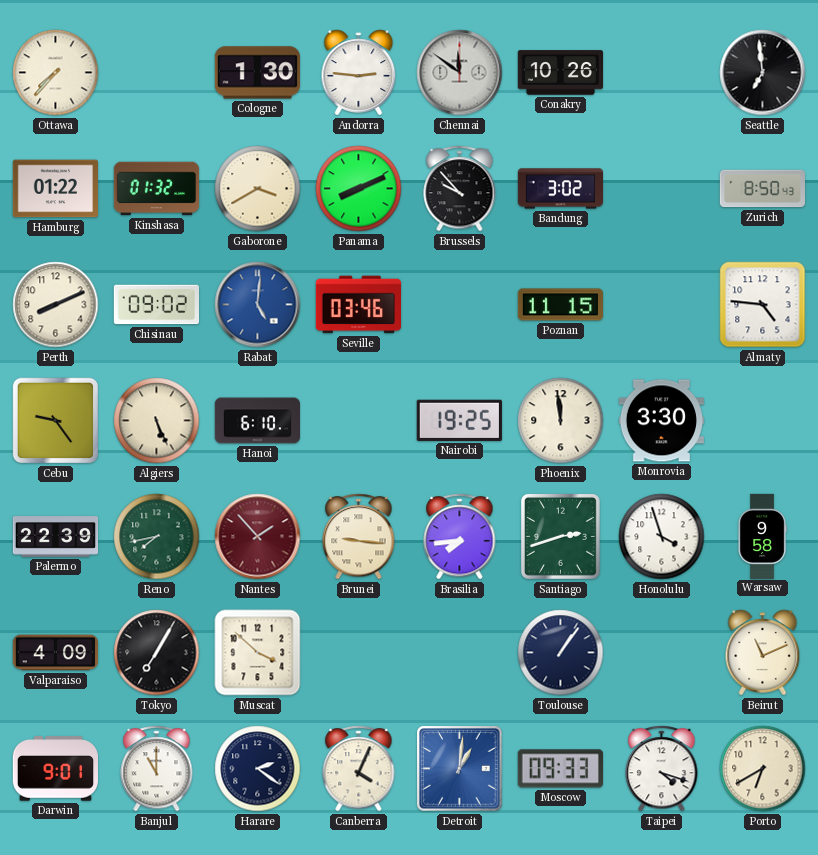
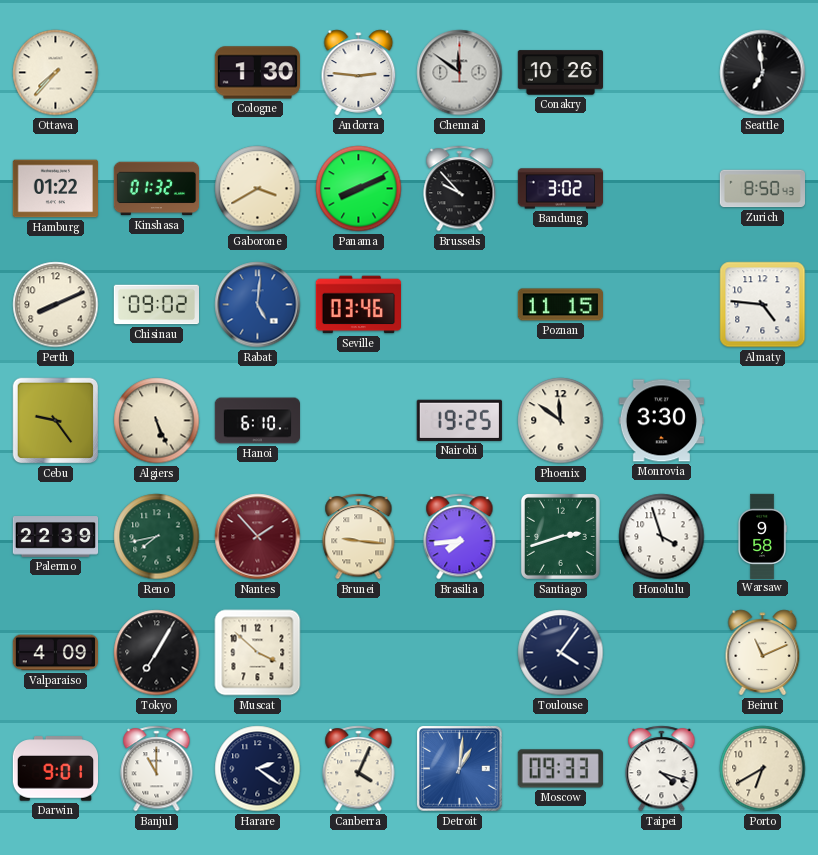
Phoenix: 11:59 -> 11:51
Toulouse: 1:06 -> 4:06
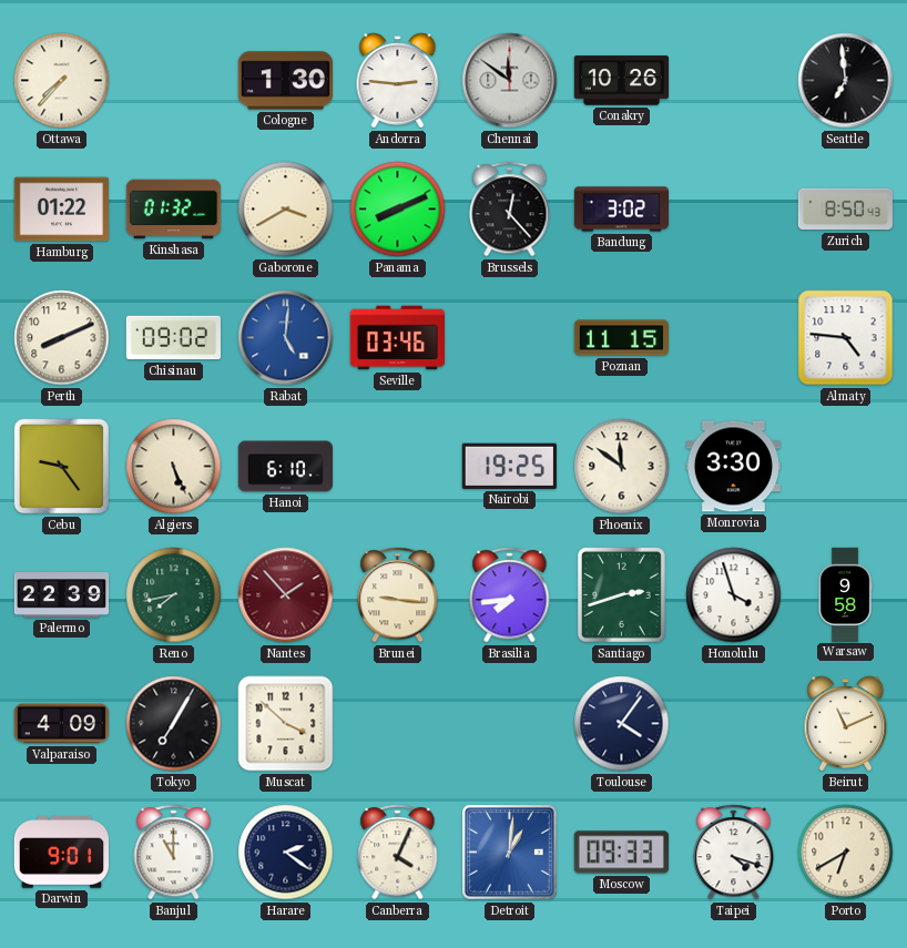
Brussels: 9:53 -> 12:23
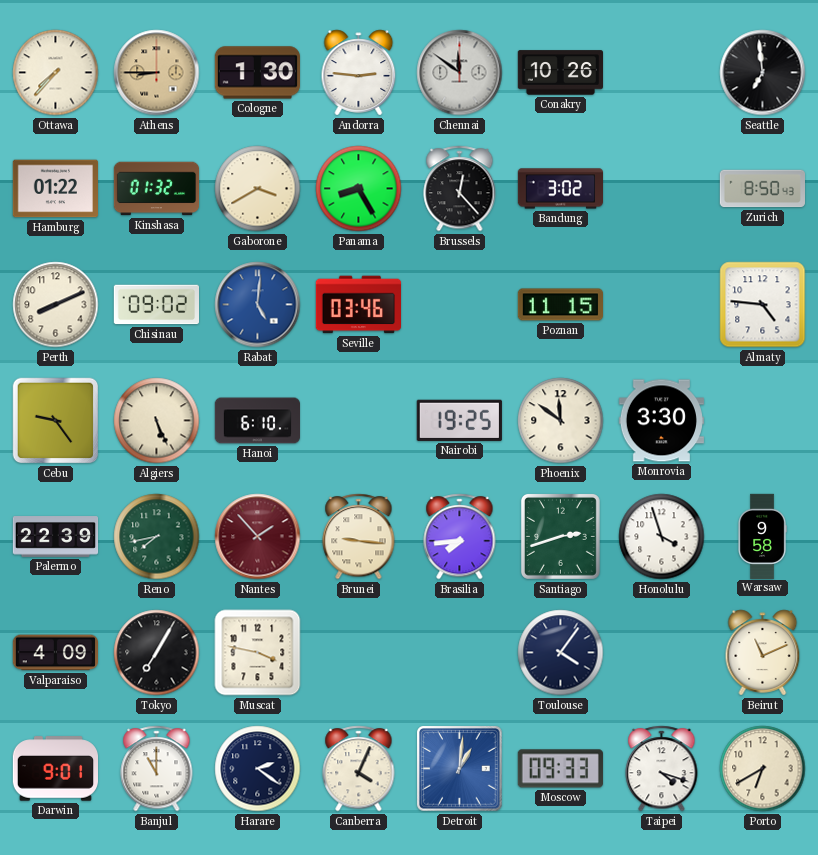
Athens: none -> 8:45
Panama: 8:11 -> 8:25
Muscat: 3:52 -> 3:47
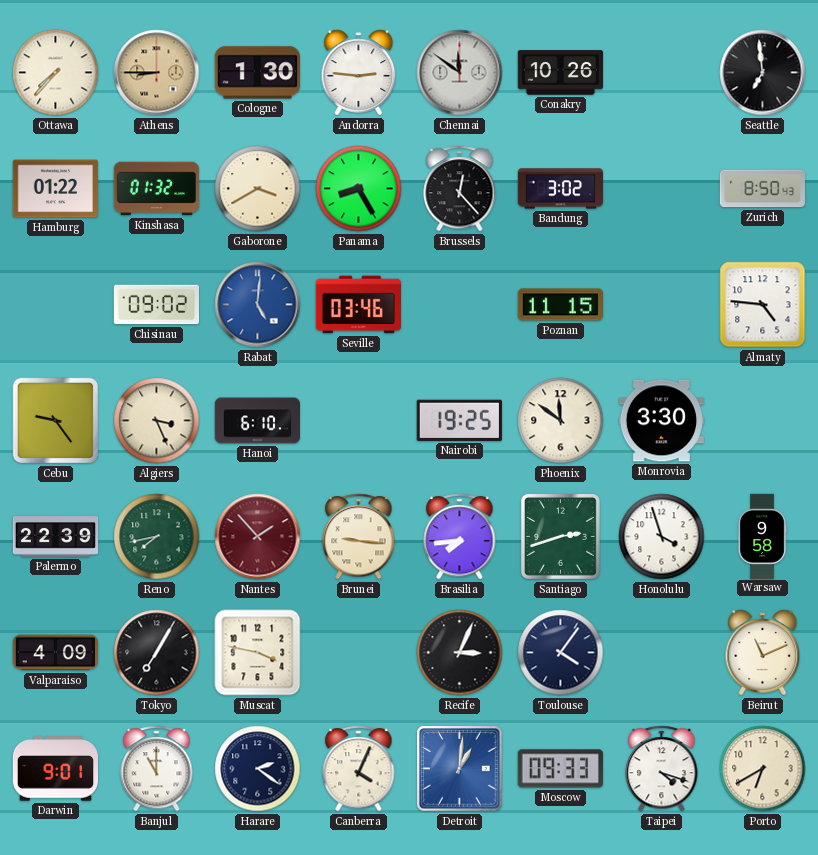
Perth: 8:11 -> none
Algiers: 5:26 -> 3:26
Recife: none -> 3:04
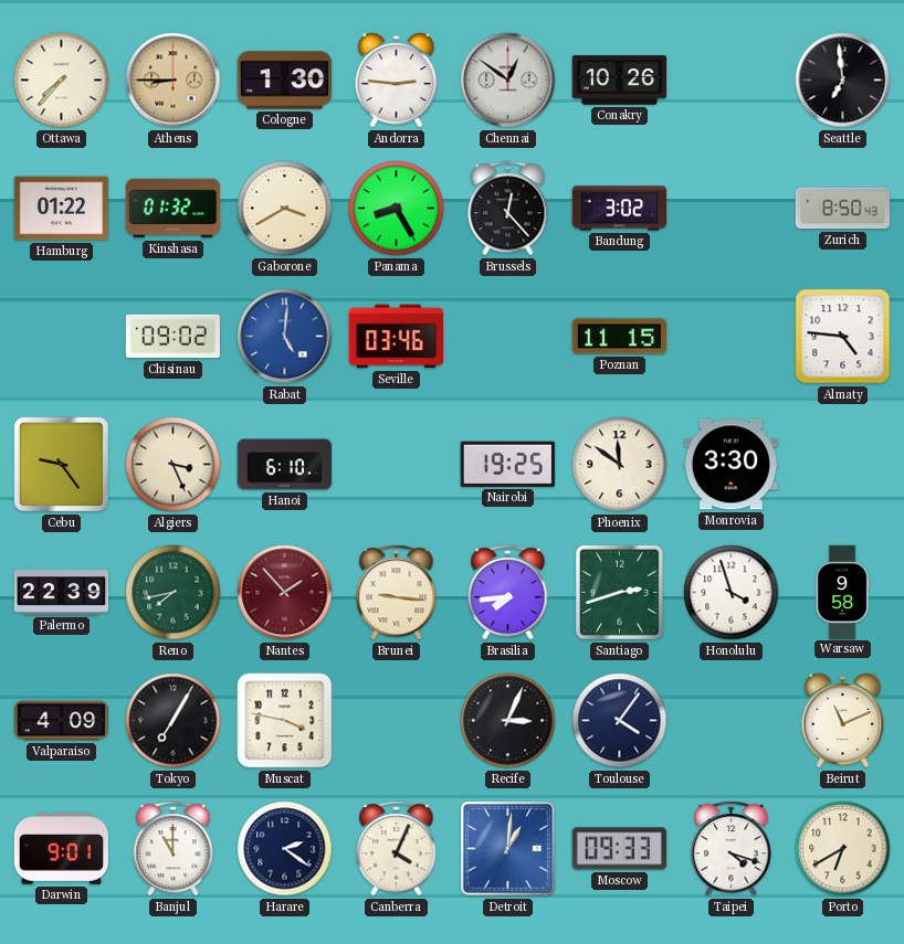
Chennai: 11:51 -> 12:51
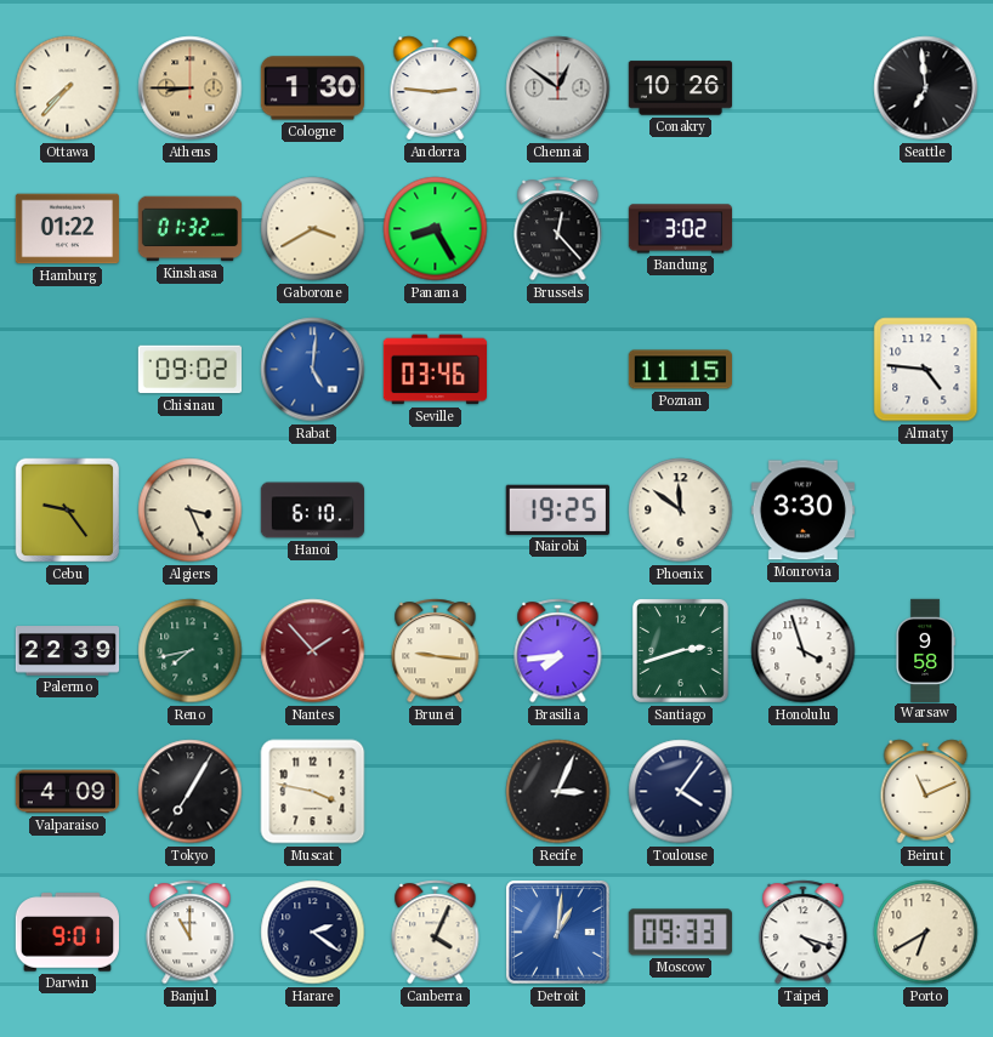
Zurich: 8:50 -> none
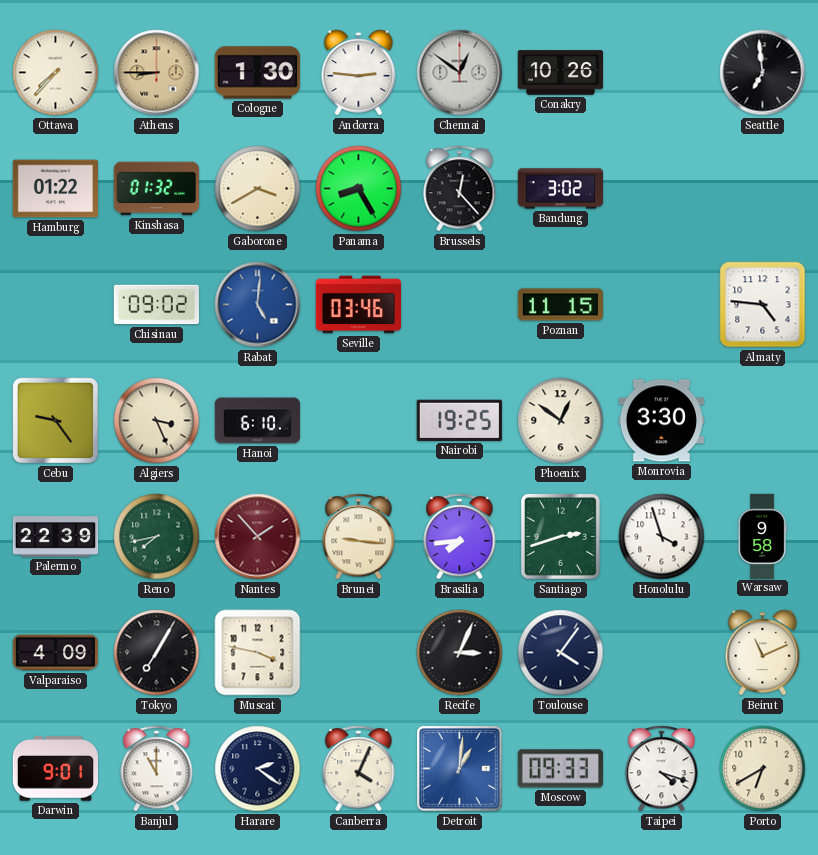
Phoenix: 11:51 -> 12:51
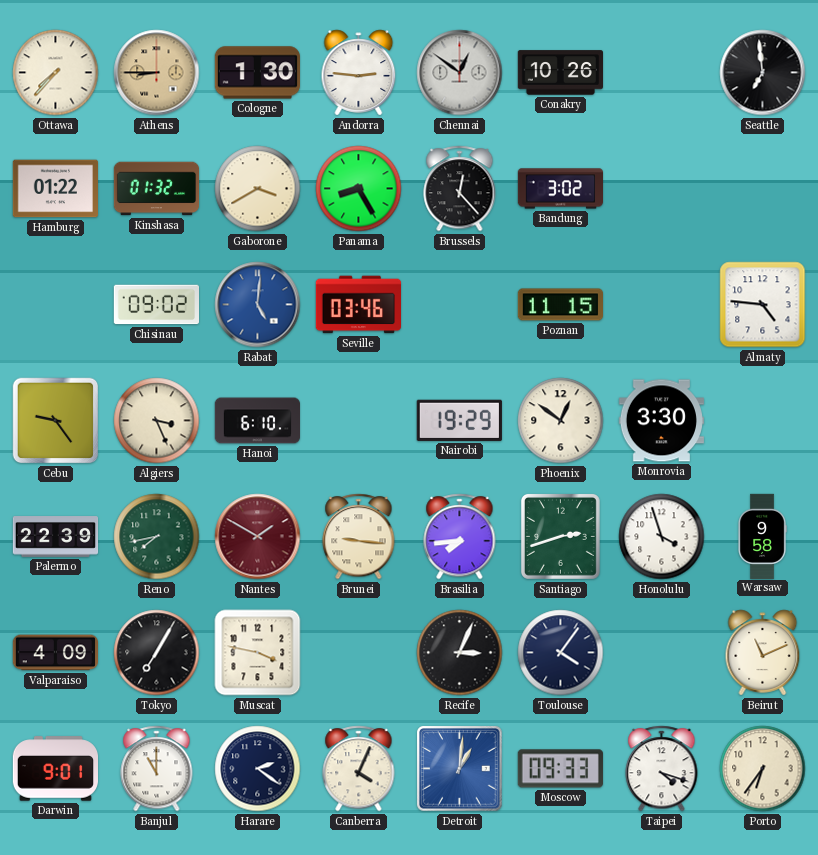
Nairobi: 19:25 -> 19:29
Nantes: 1:53 -> 1:50
Porto: 6:40 -> 6:36
